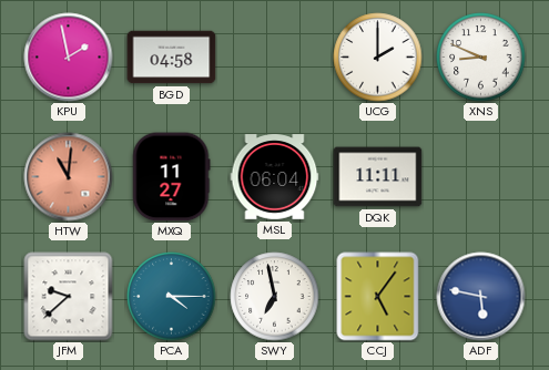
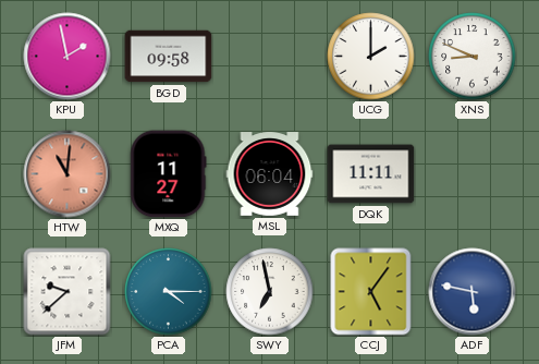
BGD: 04:58 -> 09:58
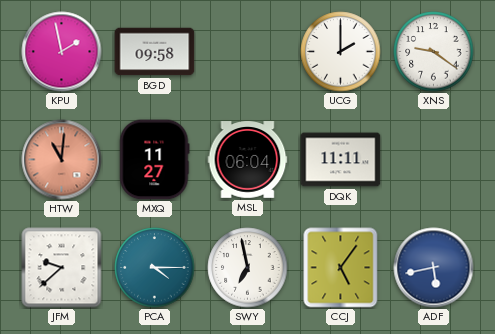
XNS: 8:49 -> 9:21
ADF: 5:47 -> 5:43
